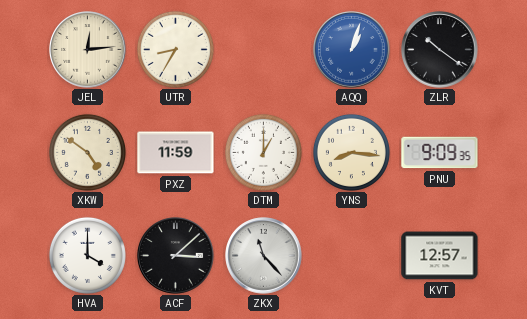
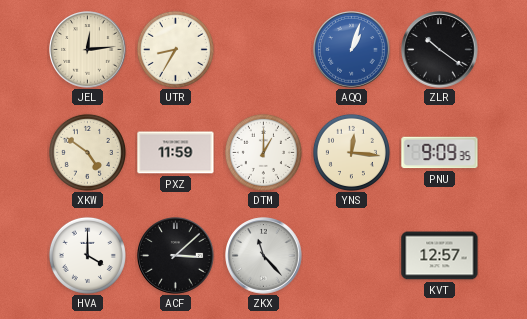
YNS: 8:16 -> 12:16
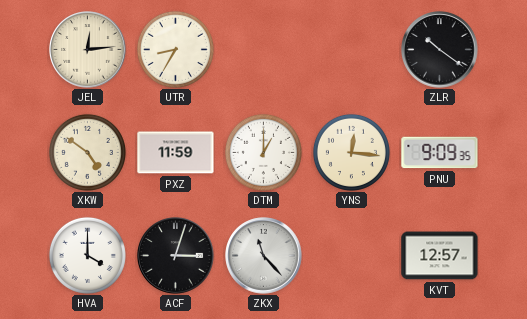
AQQ: 1:03 -> none
ACF: 3:08 -> 3:03
